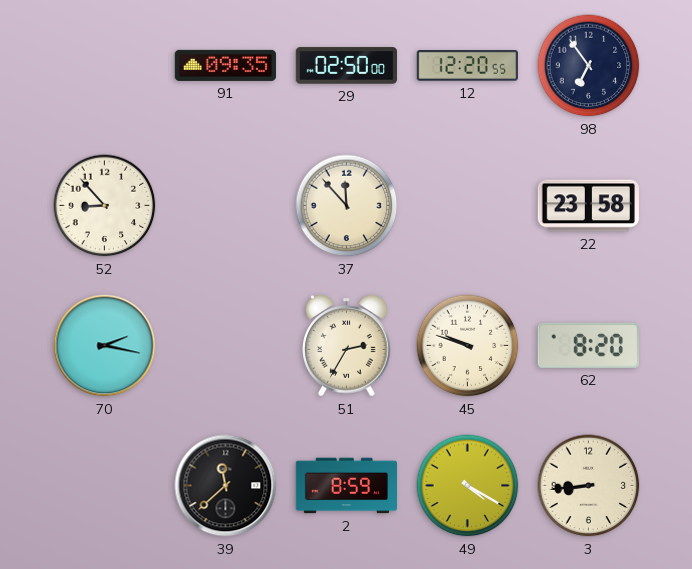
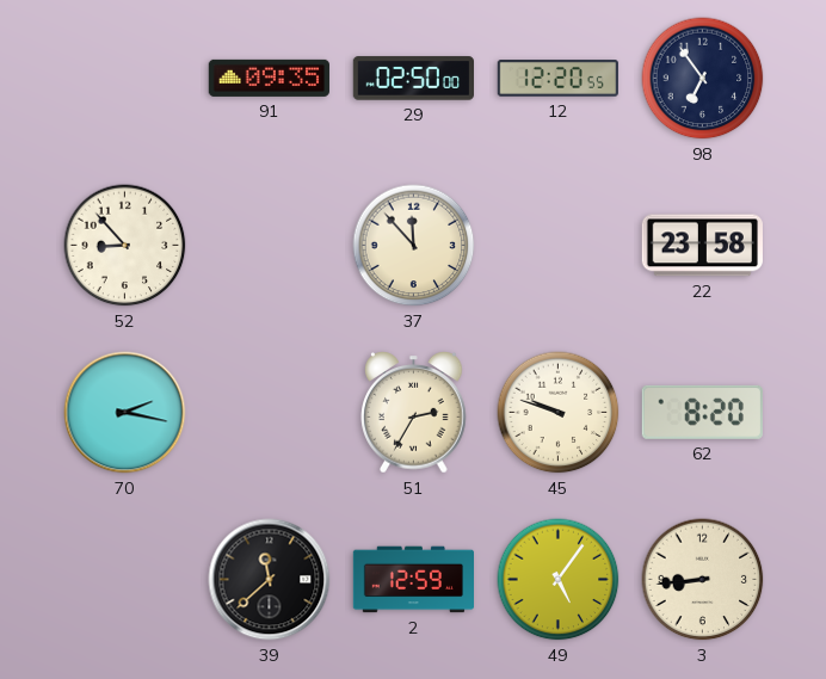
2: 8:59 -> 12:59
49: 4:20 -> 5:06
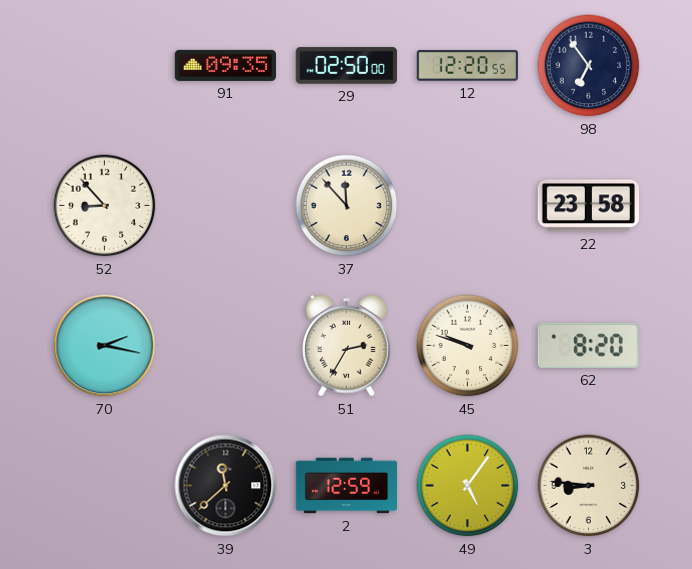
3: 8:44 -> 8:46
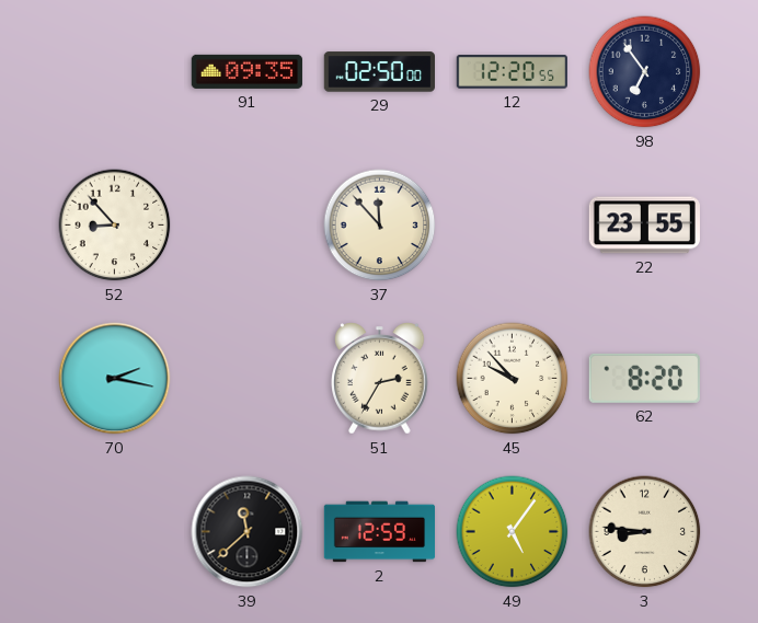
22: 23:58 -> 23:55
45: 9:48 -> 9:53
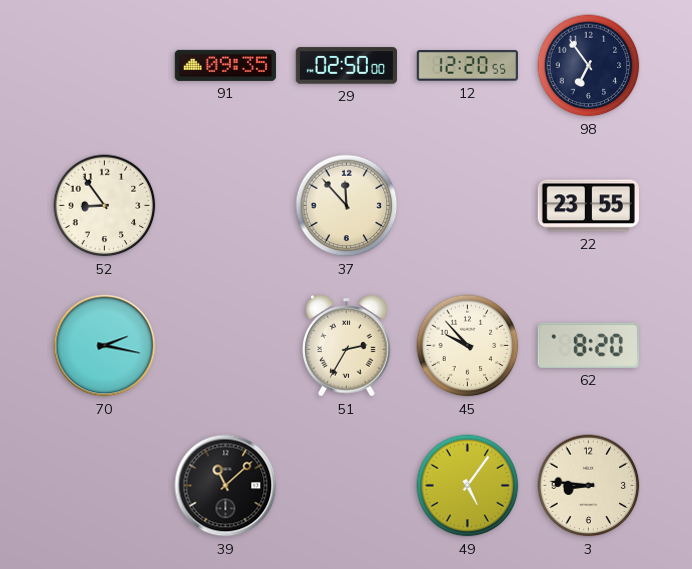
52: 8:53 -> 8:54
39: 11:38 -> 11:08
2: 12:59 -> none
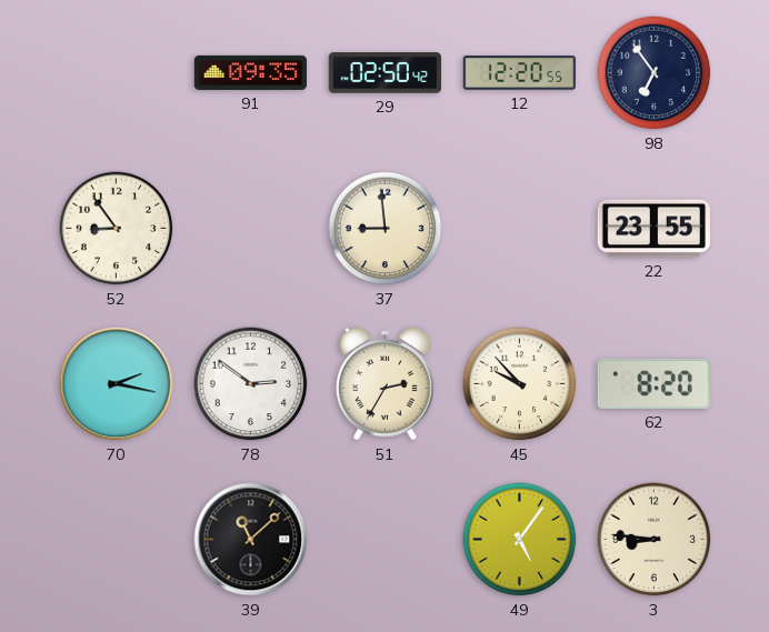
29: 02:50:00 -> 02:50:42
37: 11:53 -> 8:59
78: none -> 2:51
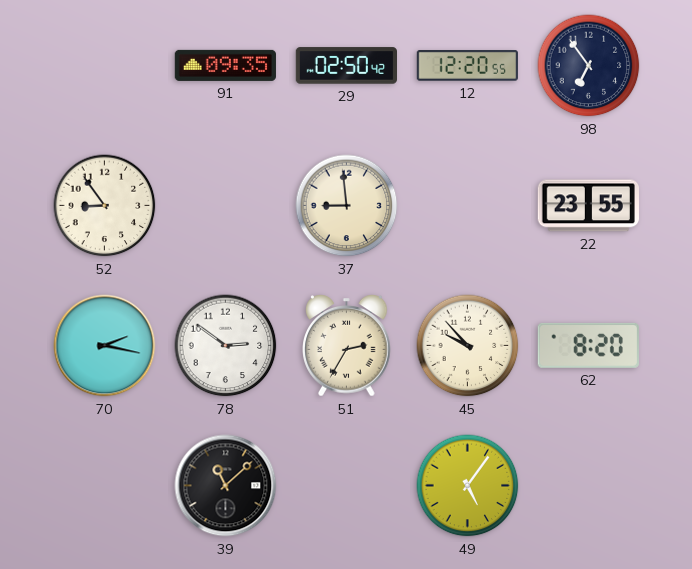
3: 8:46 -> none
